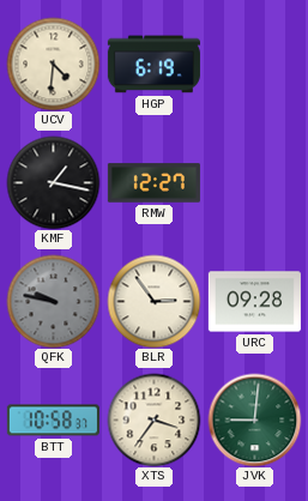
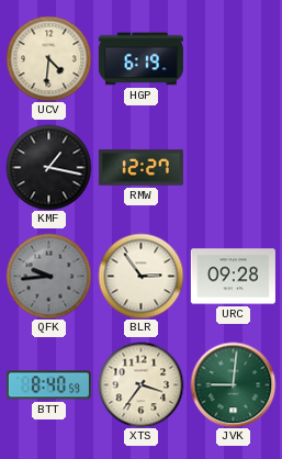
QFK: 9:47 -> 9:44
BTT: 10:58 -> 8:40
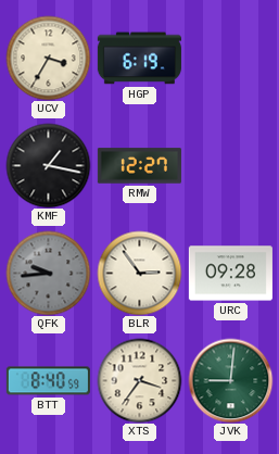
UCV: 4:31 -> 3:35
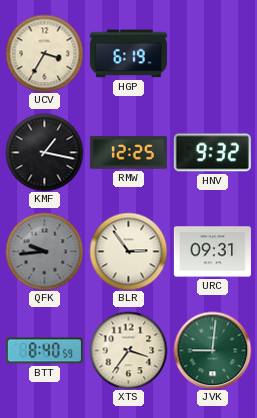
RMW: 12:27 -> 12:25
HNV: none -> 9:32
URC: 09:28 -> 09:31
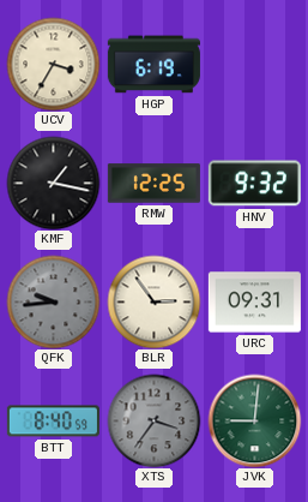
XTS dial: cream -> grey
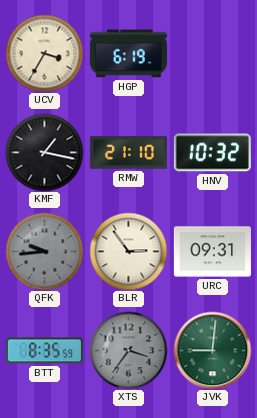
RMW: 12:25 -> 21:10
HNV: 9:32 -> 10:32
BTT: 8:40 -> 8:35
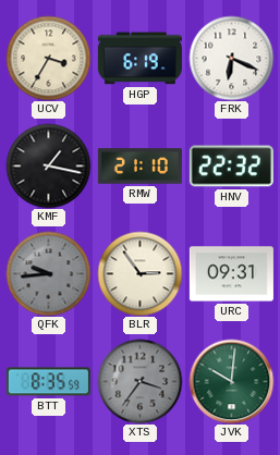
FRK: none -> 6:19
HNV: 10:32 -> 22:32
JVK: 9:01 -> 10:01
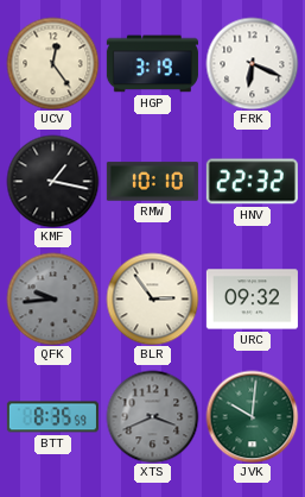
UCV: 3:35 -> 12:24
HGP: 6:19 -> 3:19
RMW: 21:10 -> 10:10
URC: 09:31 -> 09:32
XTS: 3:36 -> 3:41
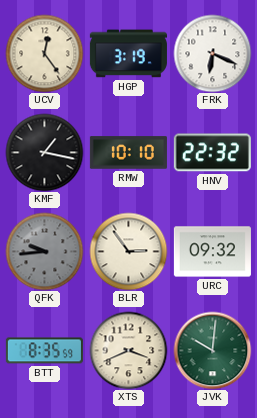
XTS dial: grey -> cream
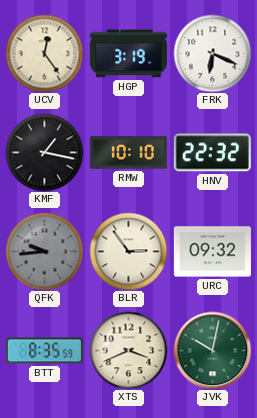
JVK: 10:01 -> 10:02
